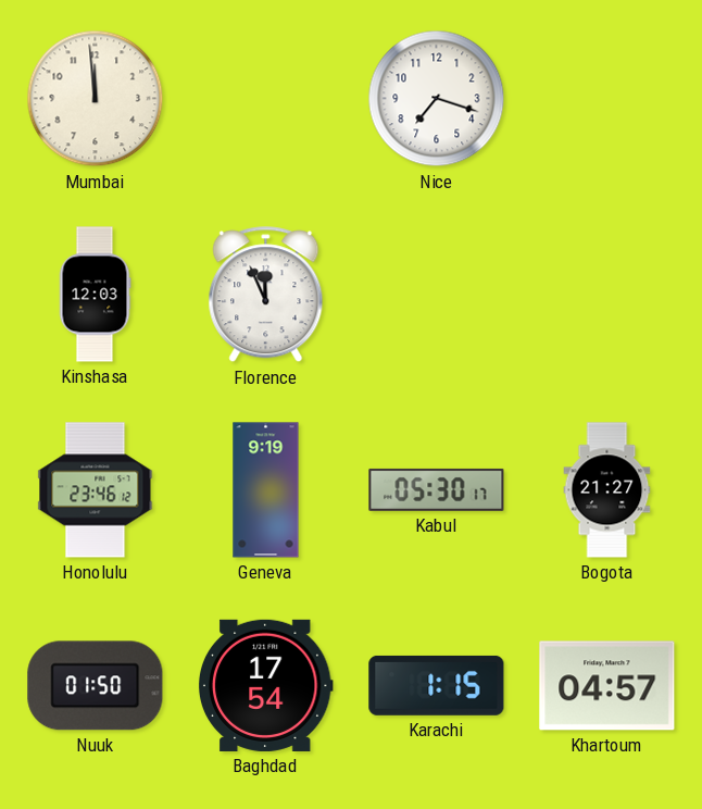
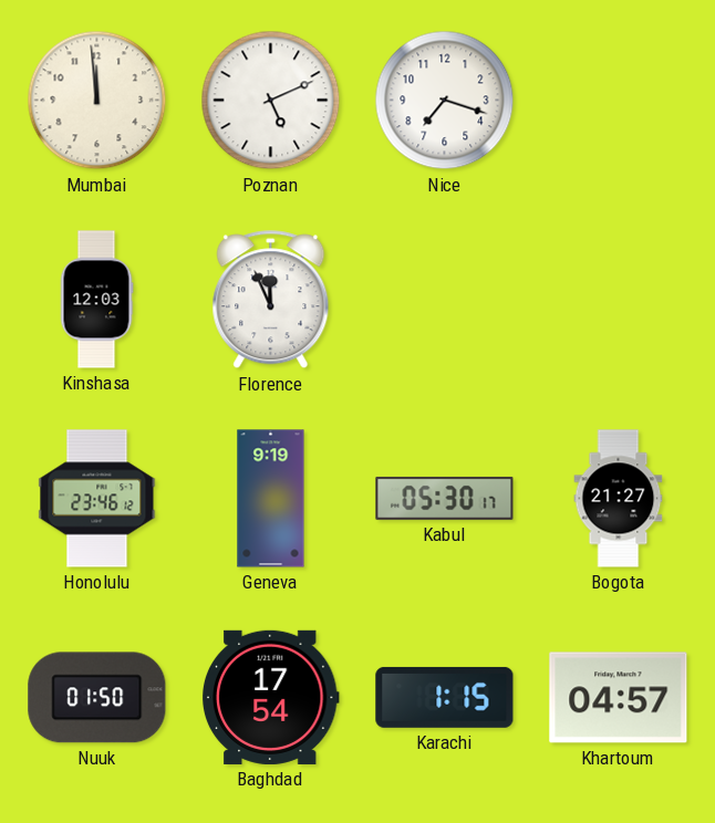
Poznan: none -> 5:11
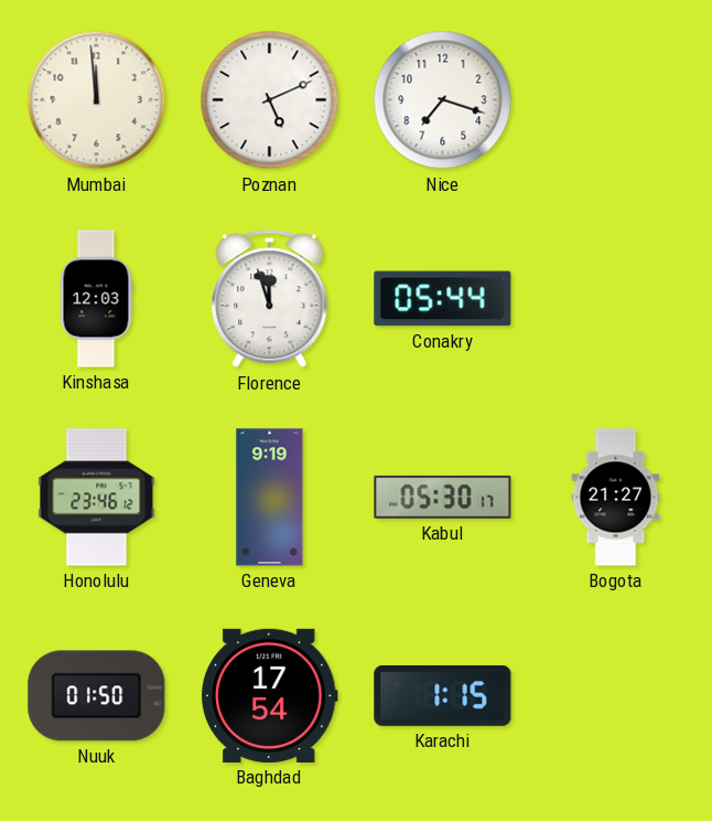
Florence: 11:56 -> 11:57
Conakry: none -> 05:44
Khartoum: 04:57 -> none
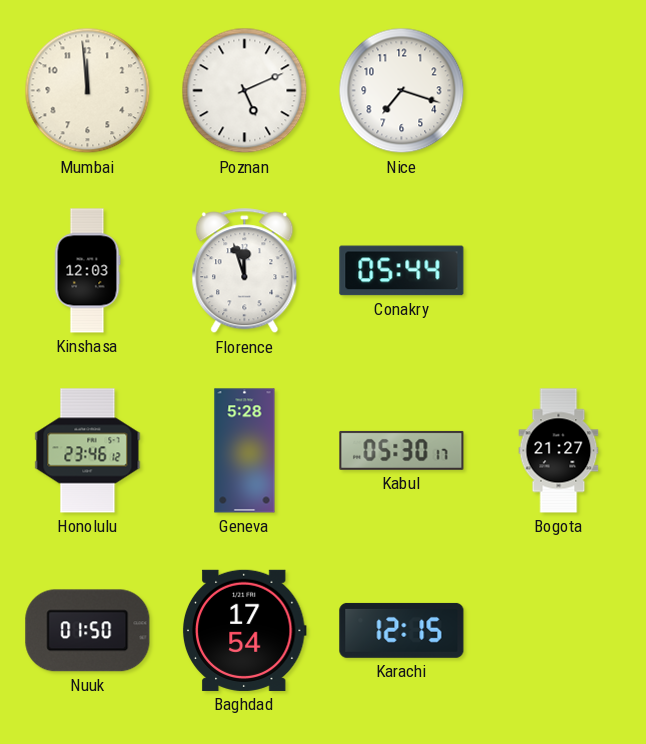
Geneva: 9:19 -> 5:28
Karachi: 1:15 -> 12:15
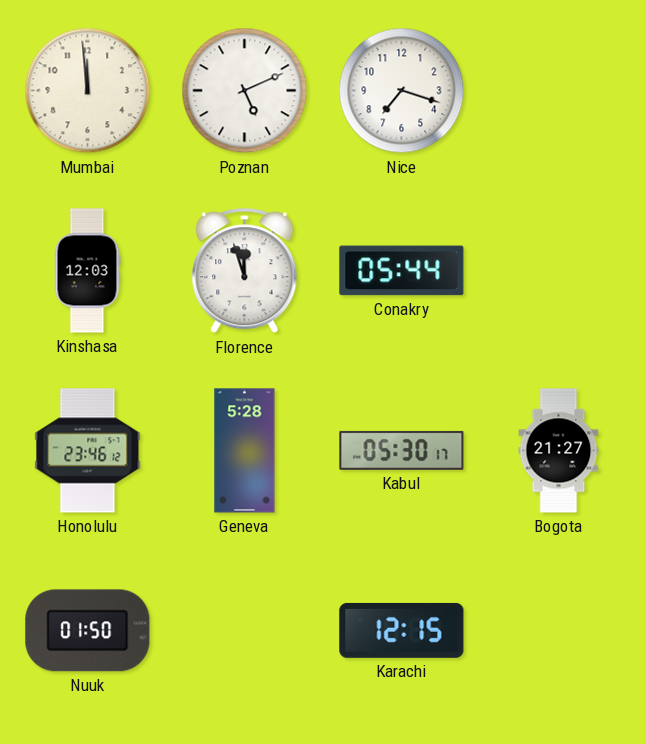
Baghdad: 17:54 -> none
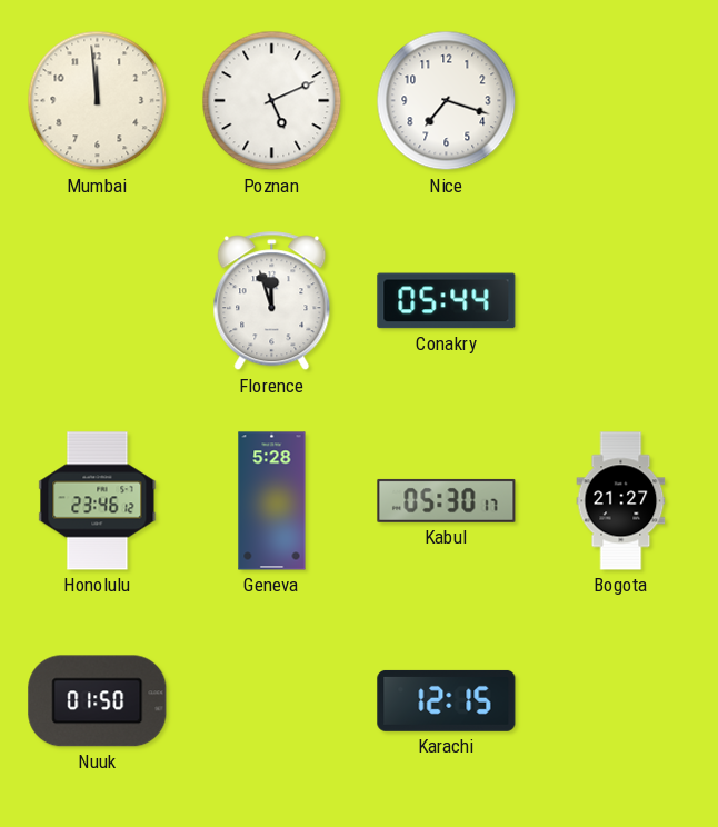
Kinshasa: 12:03 -> none
